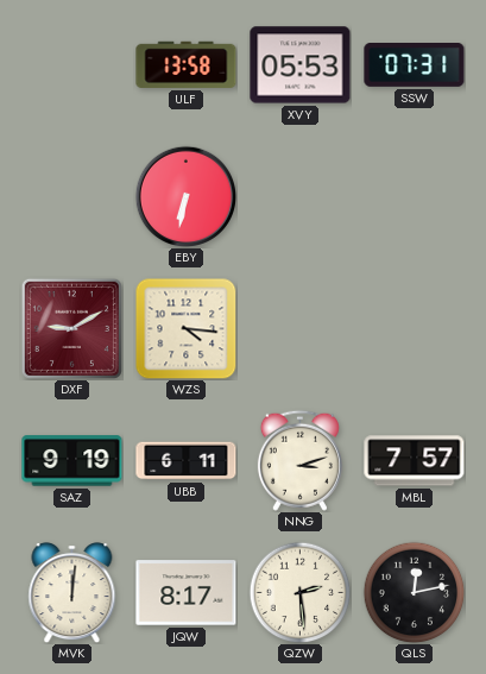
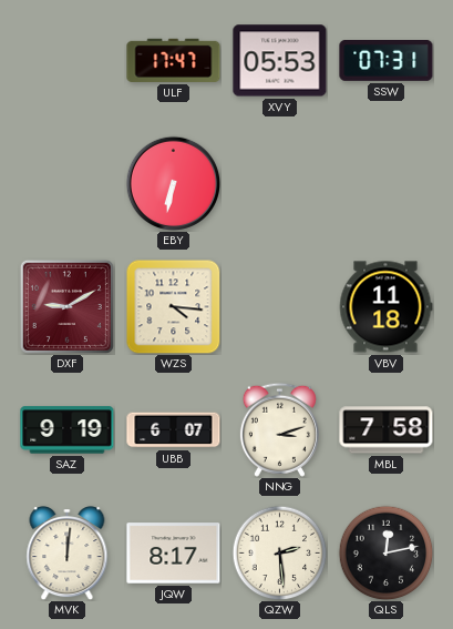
ULF: 13:58 -> 17:47
VBV: none -> 11:18
UBB: 6:11 -> 6:07
MBL: 7:57 -> 7:58
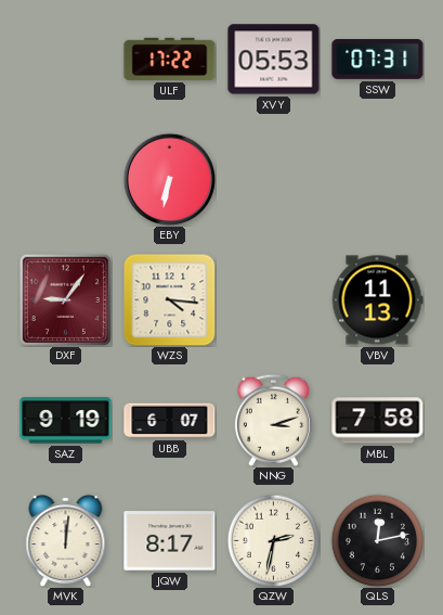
ULF: 17:47 -> 17:22
DXF: 9:10 -> 9:06
VBV: 11:18 -> 11:13
QZW: 2:29 -> 2:32
